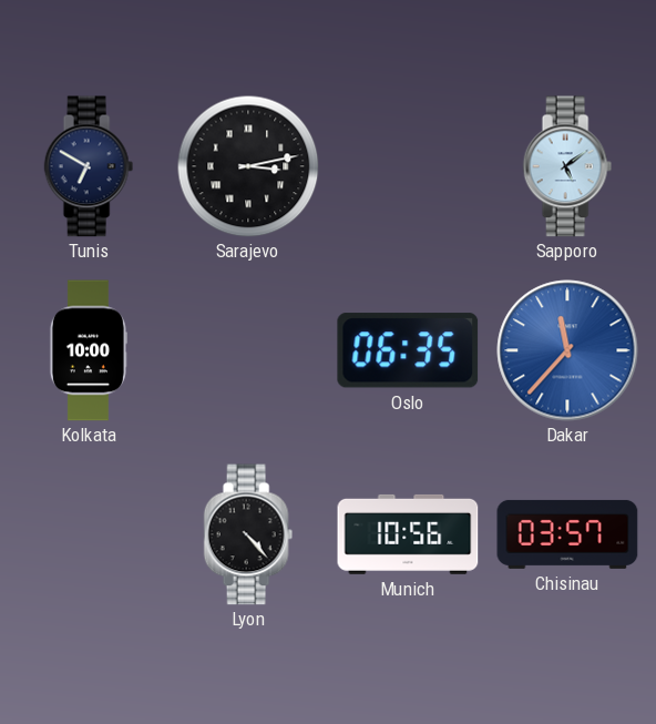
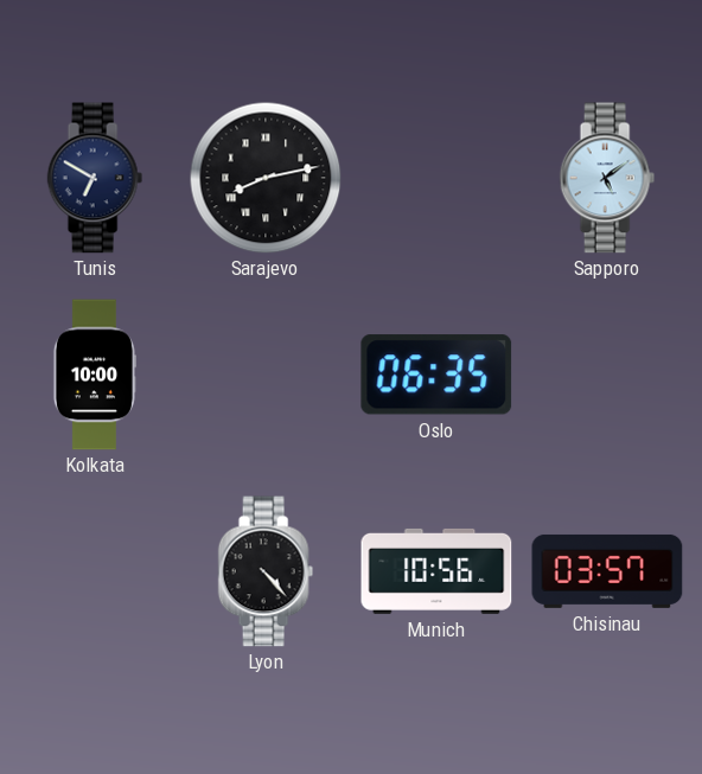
Sarajevo: 3:13 -> 8:13
Dakar: 11:37 -> none
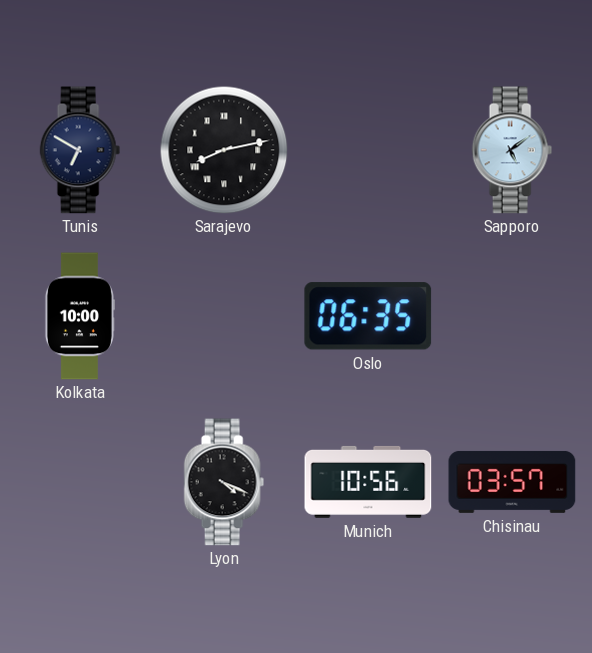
Lyon: 4:23 -> 4:19
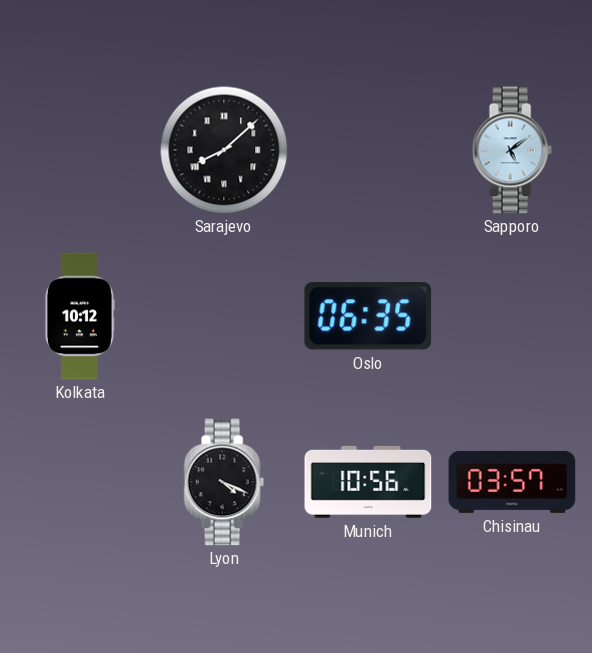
Tunis: 6:50 -> none
Sarajevo: 8:13 -> 8:08
Kolkata: 10:00 -> 10:12
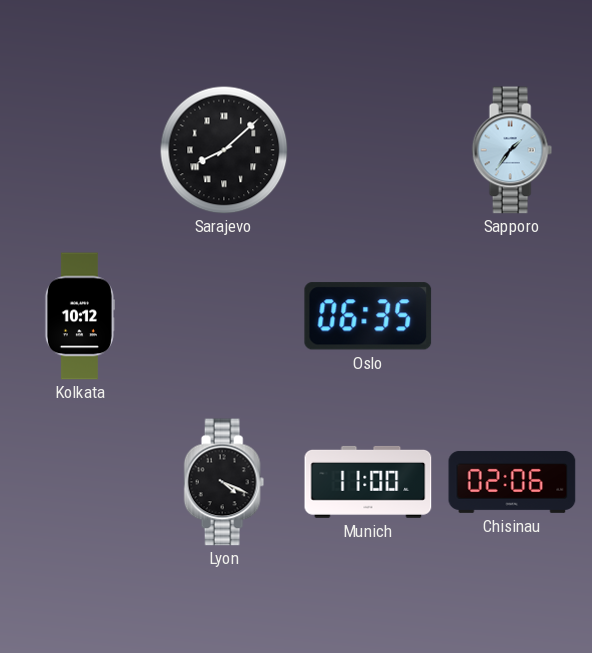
Sapporo: 5:09 -> 1:36
Munich: 10:56 -> 11:00
Chisinau: 03:57 -> 02:06
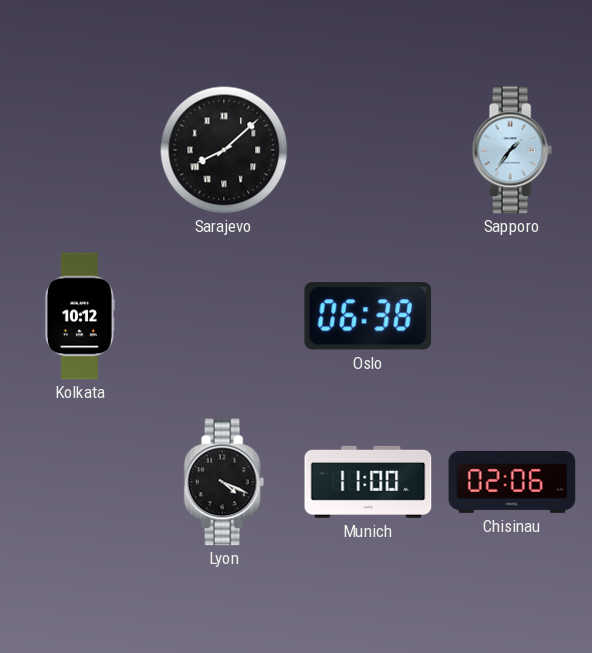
Oslo: 06:35 -> 06:38
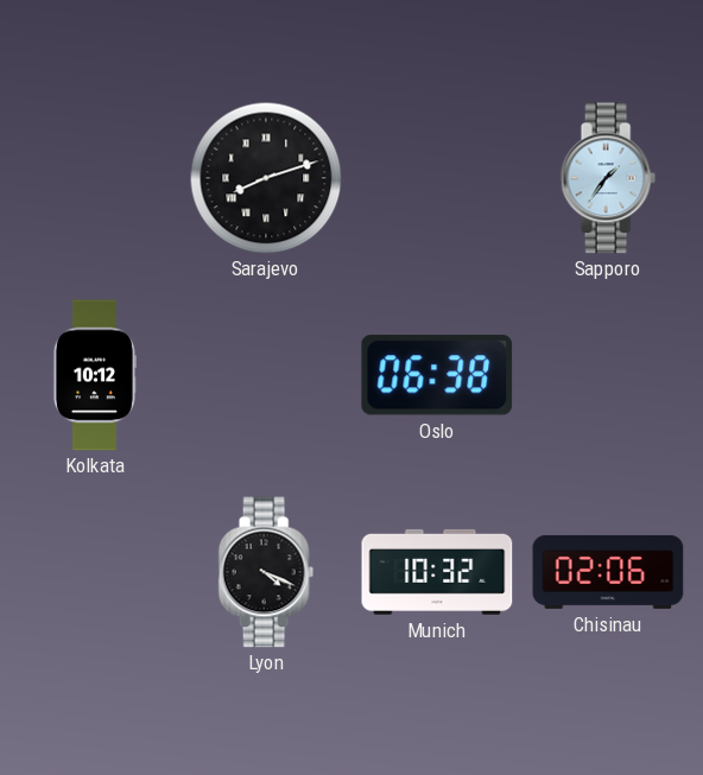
Sarajevo: 8:08 -> 8:12
Munich: 11:00 -> 10:32
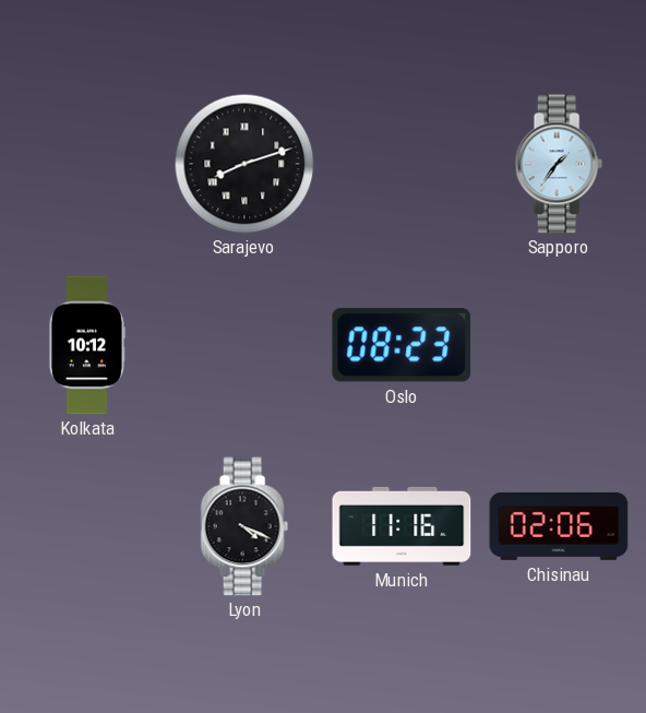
Oslo: 06:38 -> 08:23
Munich: 10:32 -> 11:16
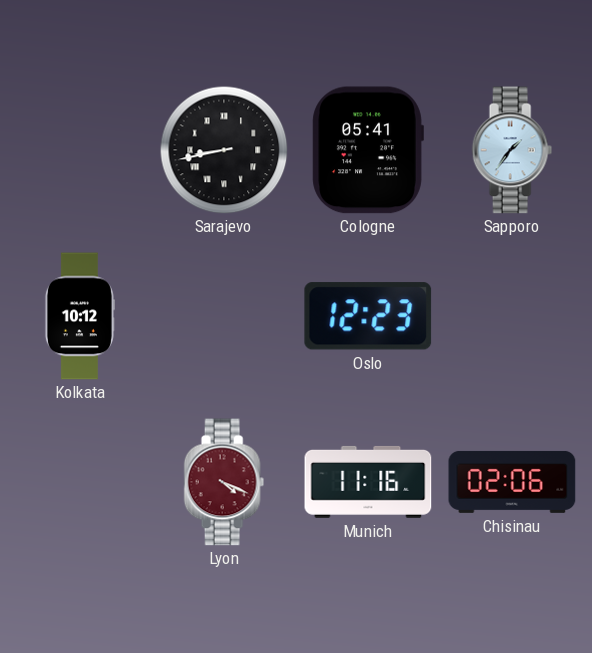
Sarajevo: 8:12 -> 8:43
Cologne: none -> 05:41
Oslo: 08:23 -> 12:23
Lyon dial: black -> burgundy
